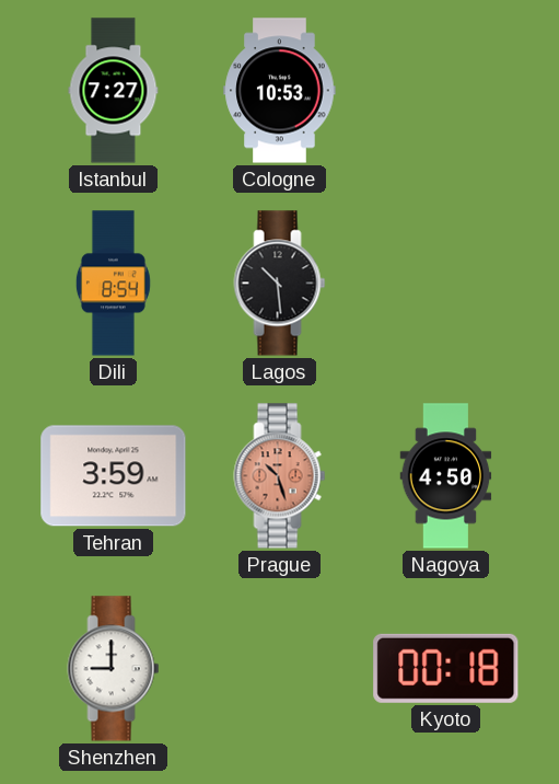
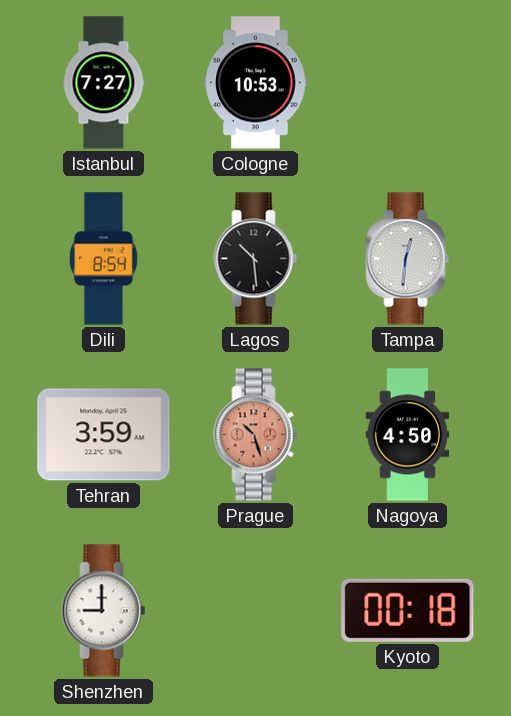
Tampa: none -> 12:31
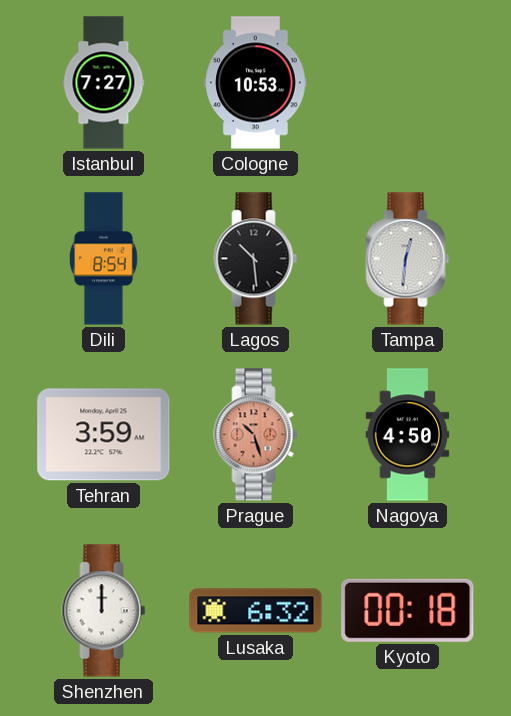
Shenzhen: 9:00 -> 12:00
Lusaka: none -> 6:32
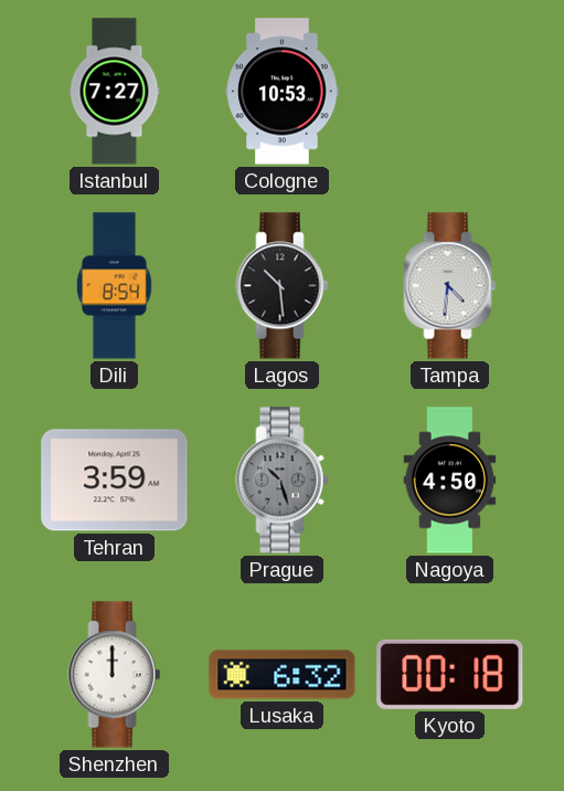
Tampa: 12:31 -> 4:31
Prague dial: salmon -> grey
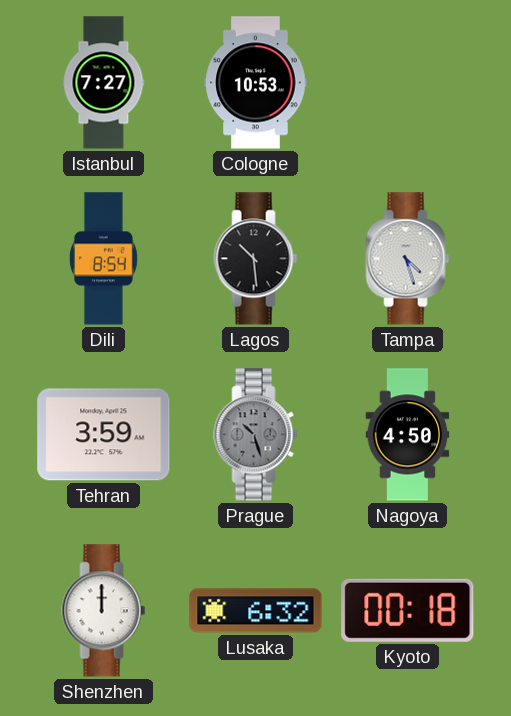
Tampa: 4:31 -> 4:27
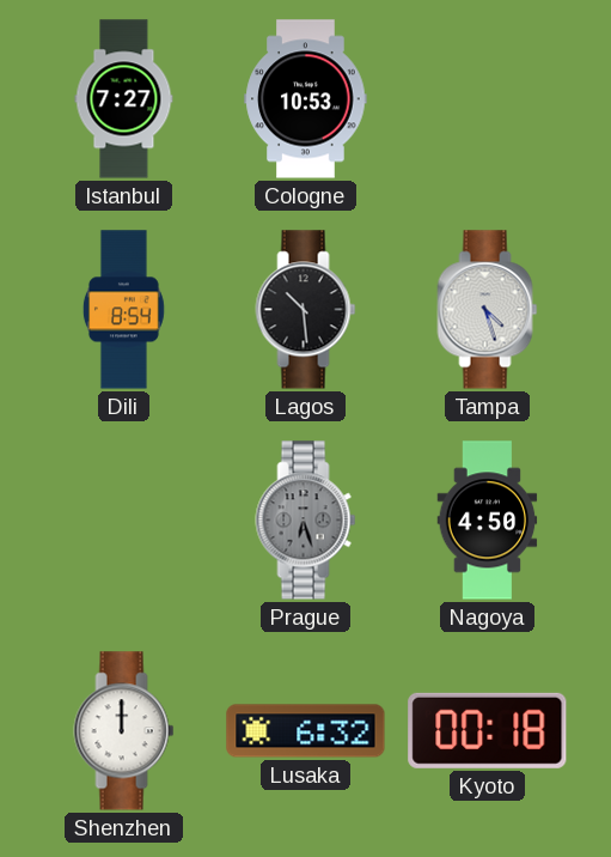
Tehran: 3:59 -> none
Prague: 10:27 -> 6:27
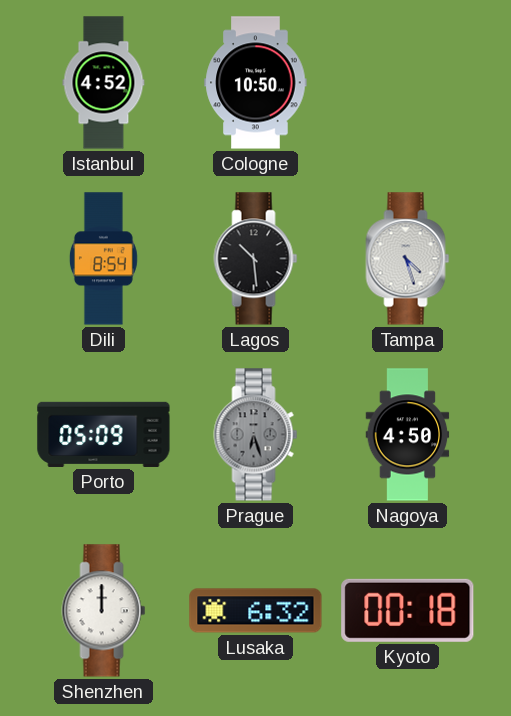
Istanbul: 7:27 -> 4:52
Cologne: 10:53 -> 10:50
Porto: none -> 05:09
